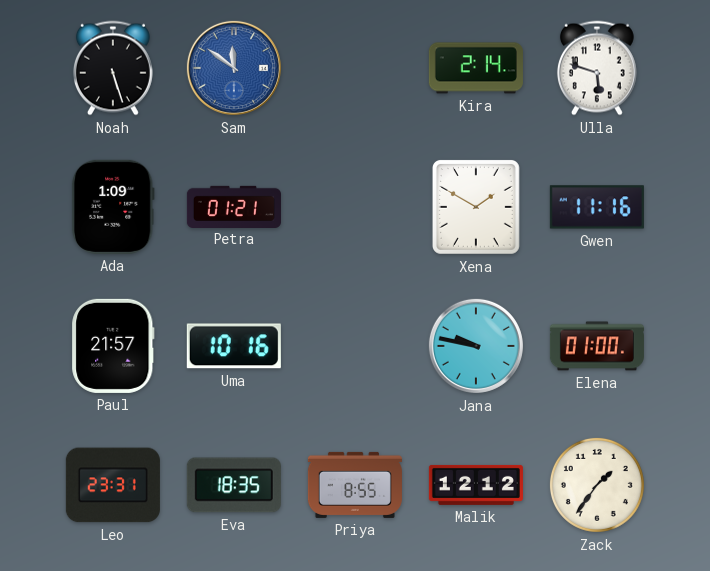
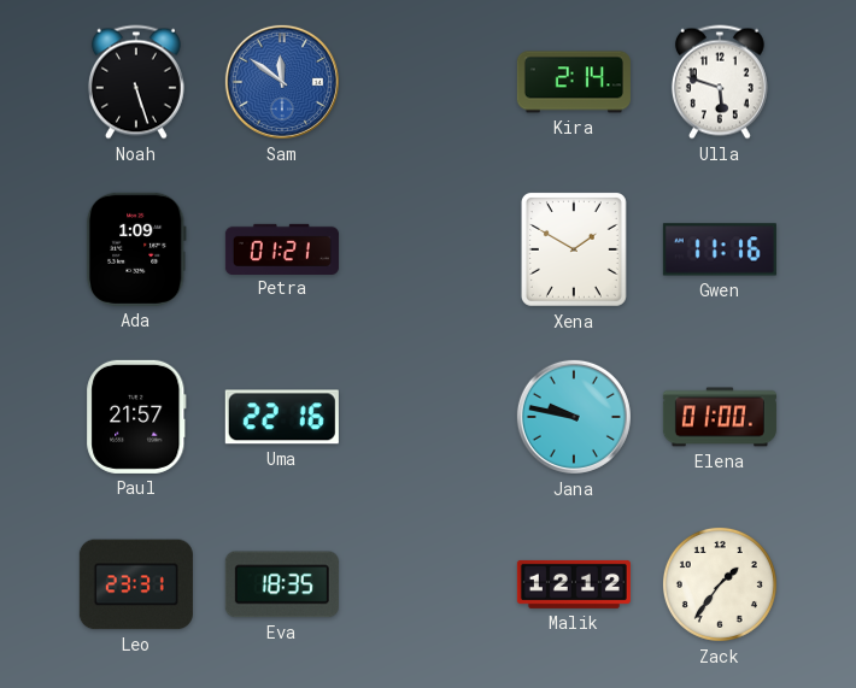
Uma: 10:16 -> 22:16
Priya: 8:55 -> none
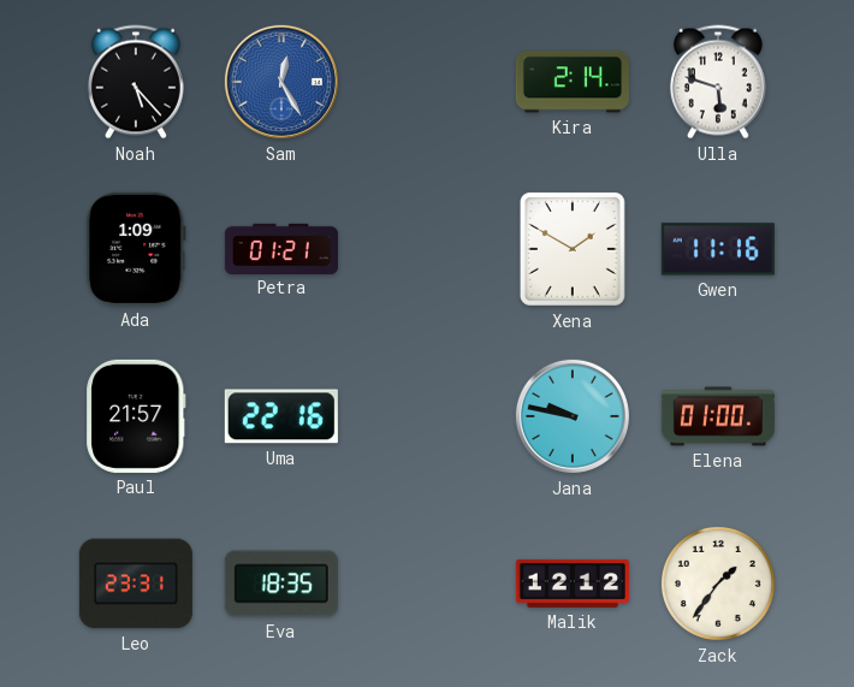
Noah: 5:27 -> 5:23
Sam: 11:51 -> 12:25
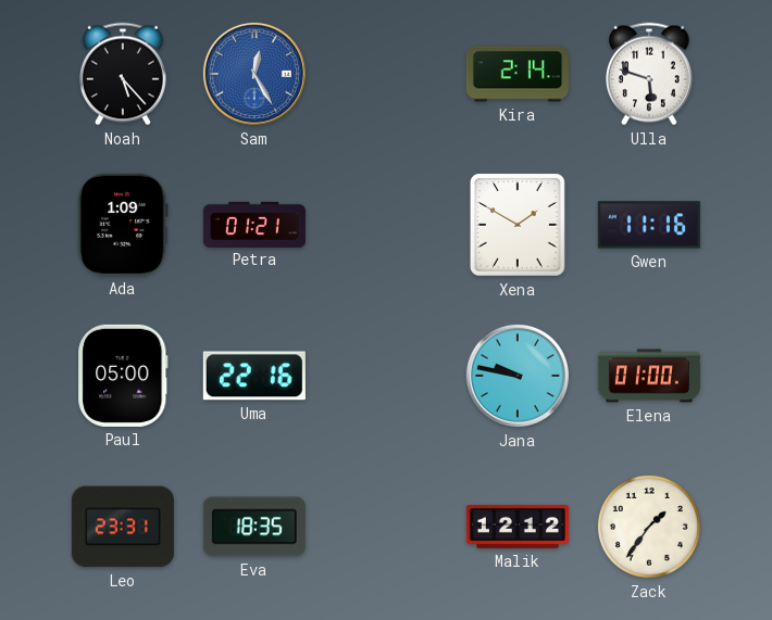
Paul: 21:57 -> 05:00
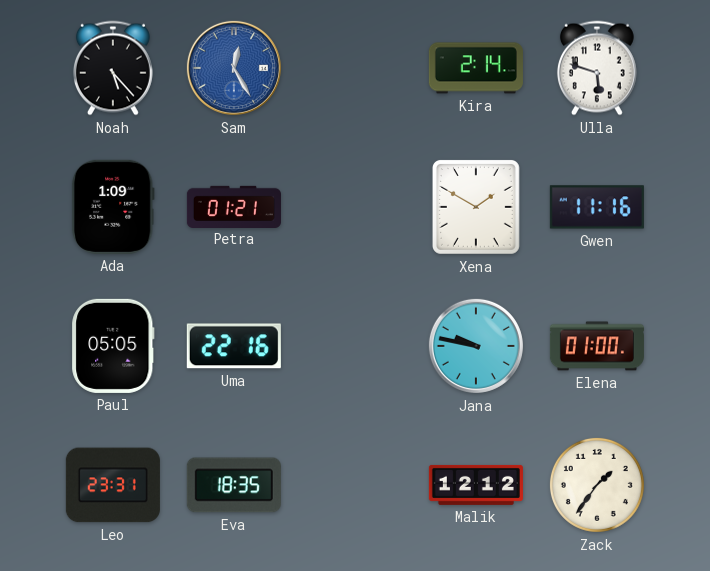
Paul: 05:00 -> 05:05
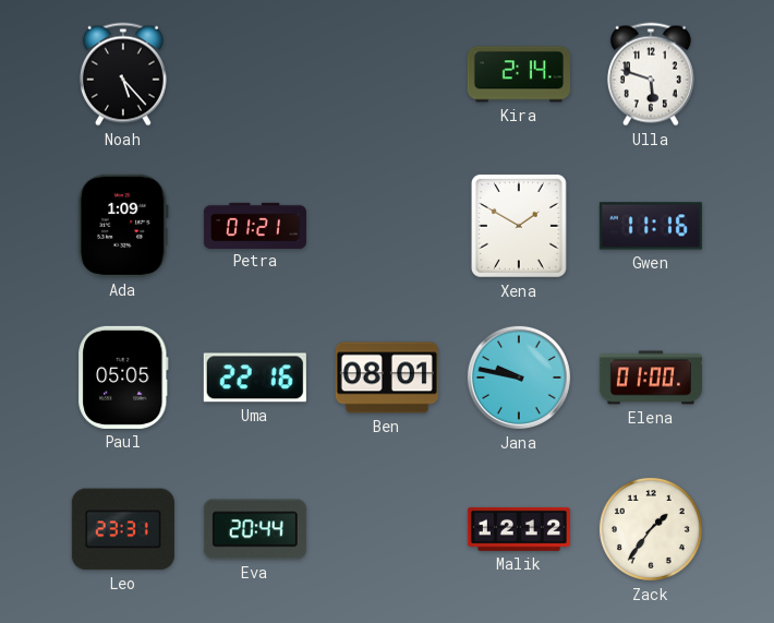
Sam: 12:25 -> none
Ben: none -> 08:01
Eva: 18:35 -> 20:44
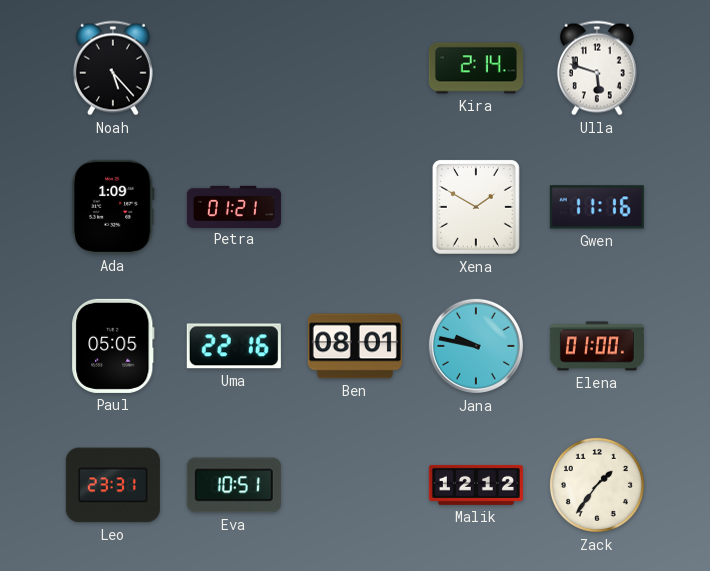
Eva: 20:44 -> 10:51
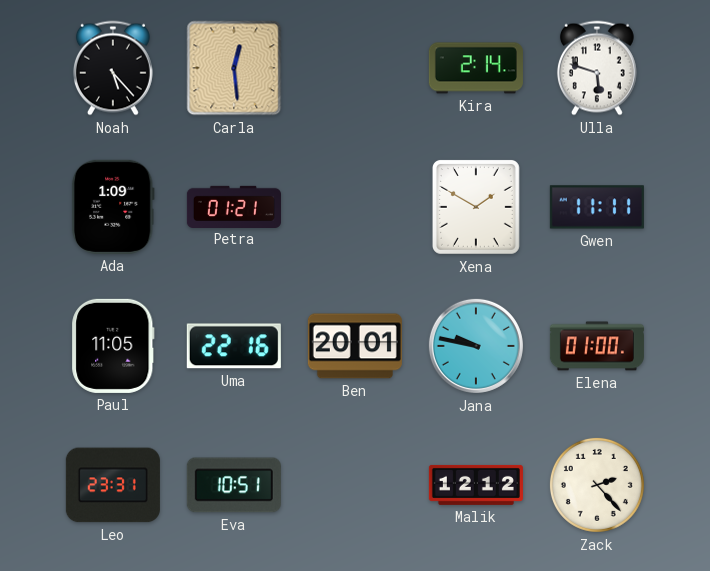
Carla: none -> 12:29
Gwen: 11:16 -> 11:11
Paul: 05:05 -> 11:05
Ben: 08:01 -> 20:01
Zack: 1:36 -> 2:23
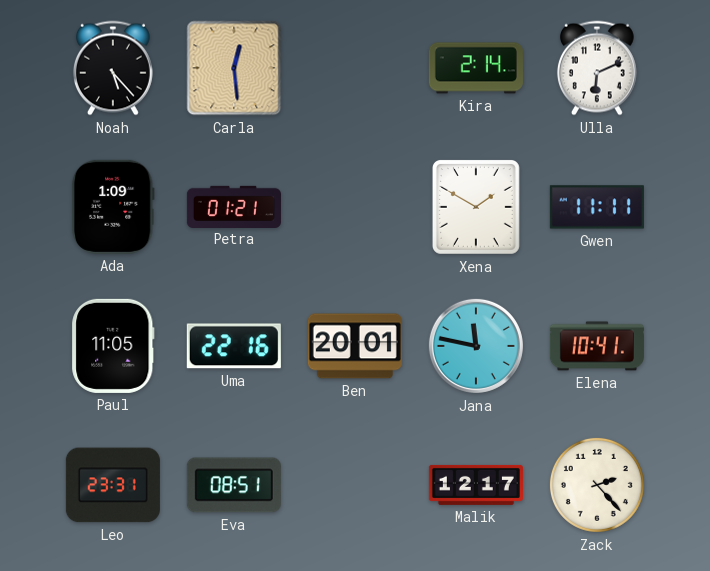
Ulla: 5:48 -> 6:11
Jana: 9:47 -> 11:47
Elena: 01:00 -> 10:41
Eva: 10:51 -> 08:51
Malik: 12:12 -> 12:17
